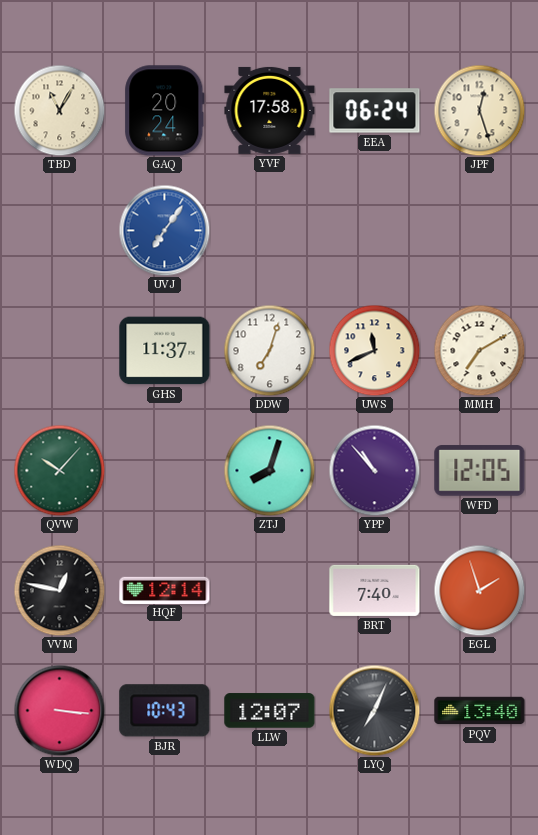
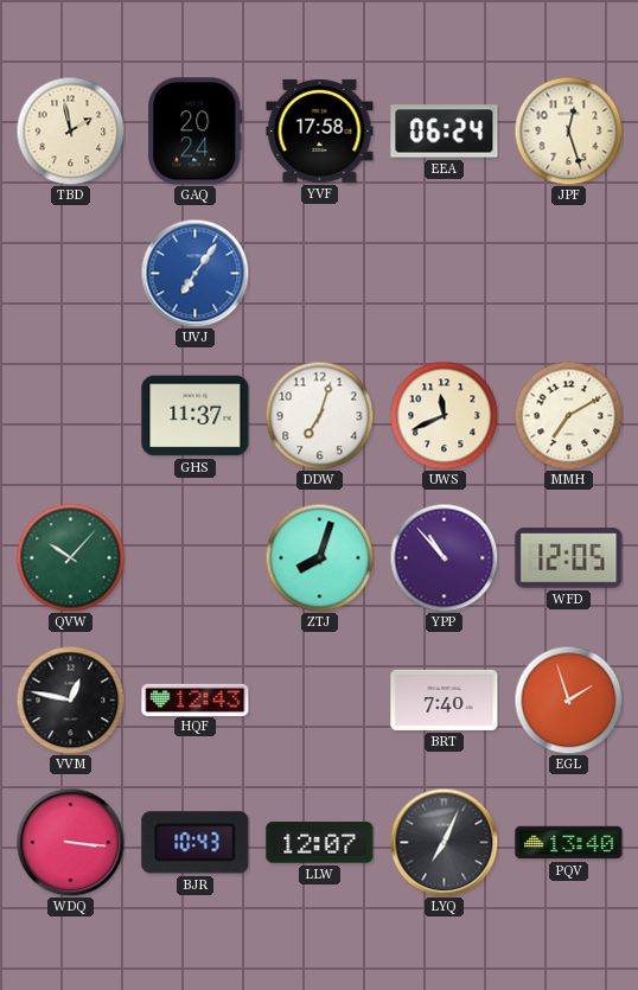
TBD: 11:05 -> 1:58
HQF: 12:14 -> 12:43
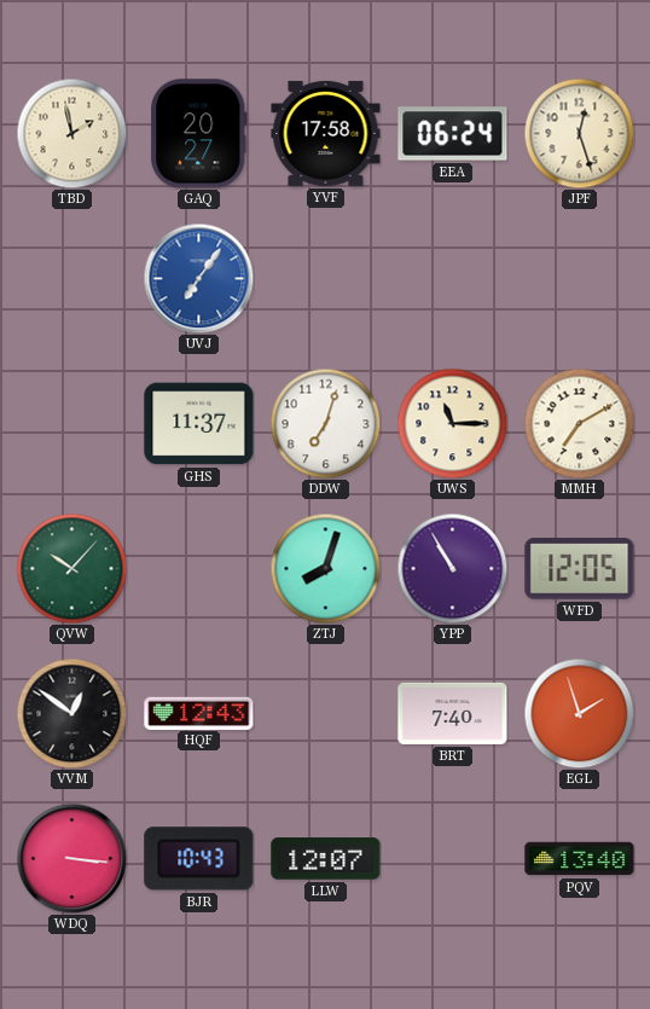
GAQ: 20:24 -> 20:27
UWS: 11:41 -> 11:15
YPP: 10:53 -> 10:55
VVM: 12:47 -> 12:51
LYQ: 7:04 -> none
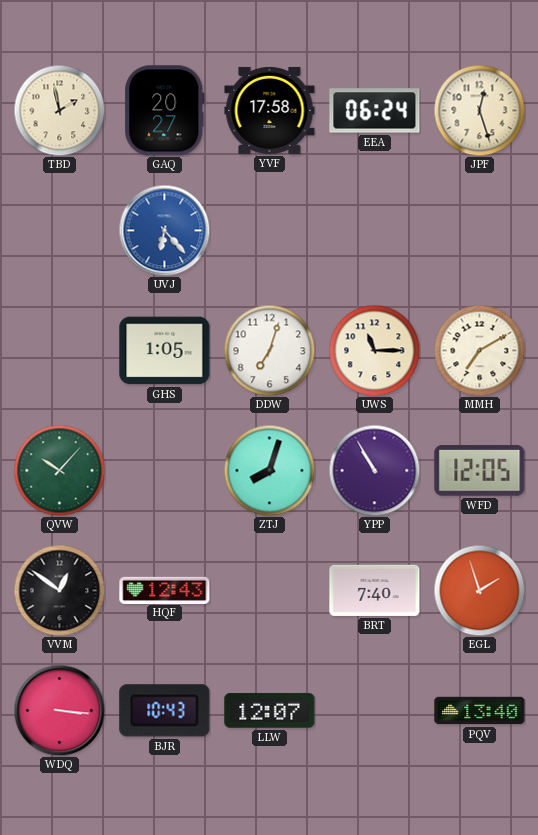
UVJ: 7:06 -> 6:23
GHS: 11:37 -> 1:05
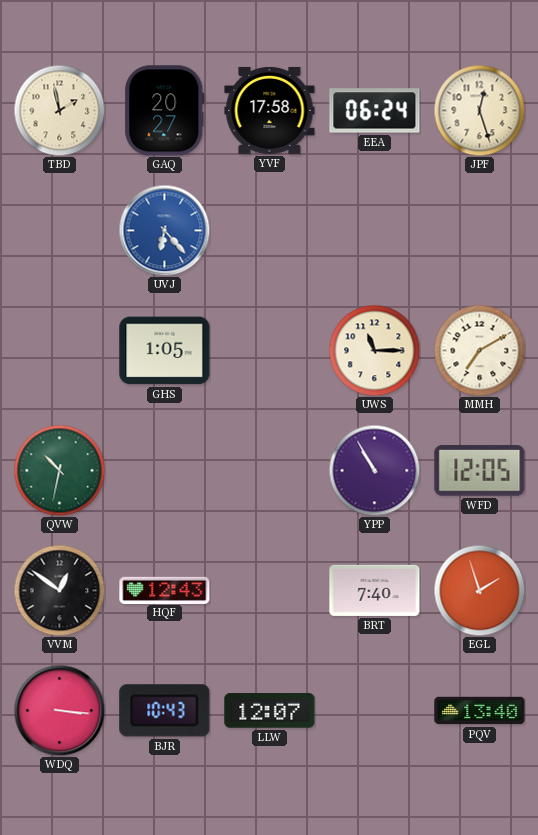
DDW: 7:03 -> none
QVW: 10:07 -> 10:32
ZTJ: 8:03 -> none
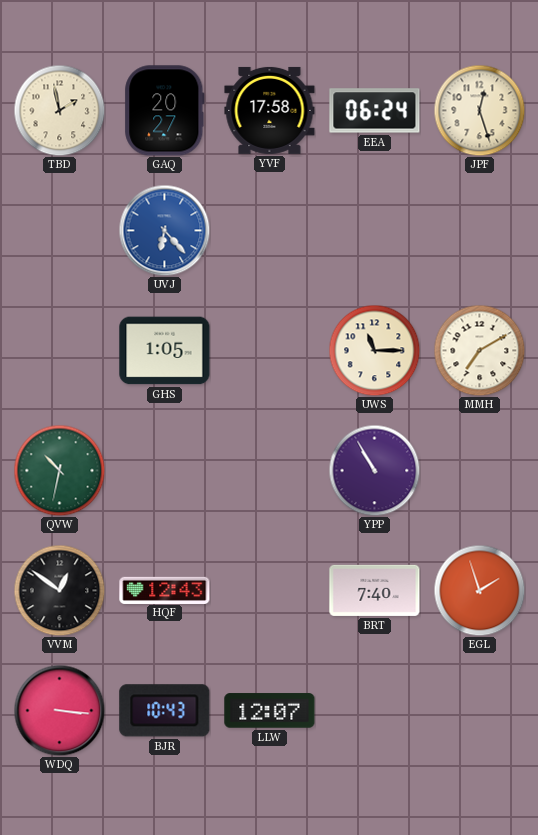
WFD: 12:05 -> none
PQV: 13:40 -> none
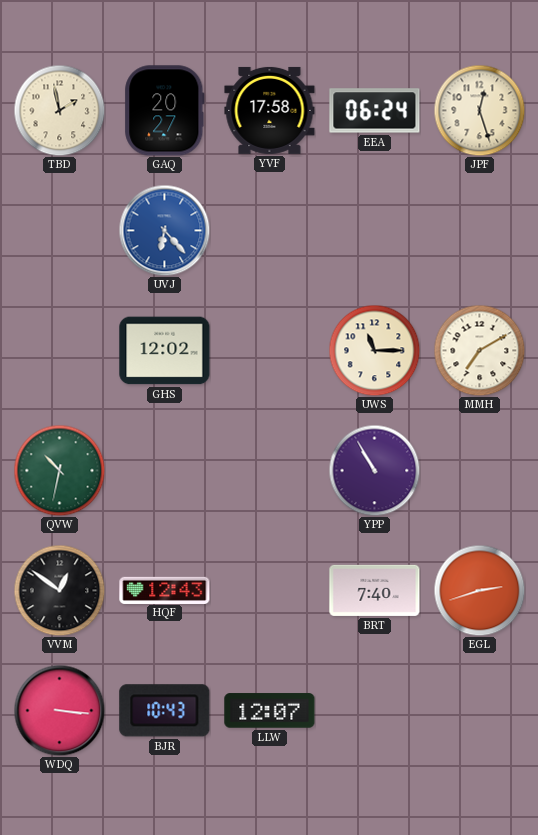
GHS: 1:05 -> 12:02
EGL: 1:57 -> 2:42
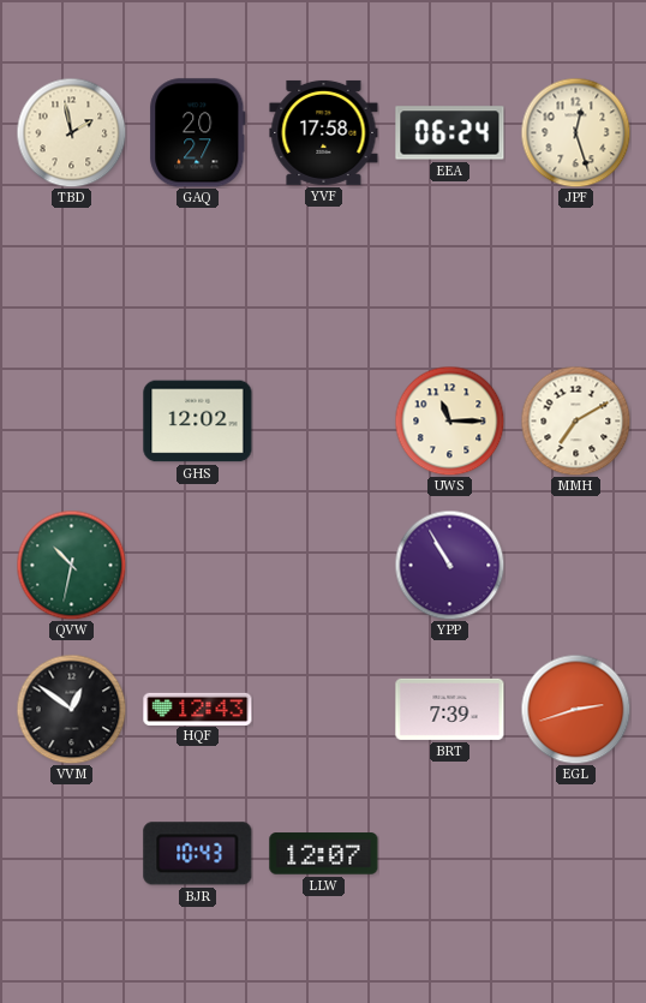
UVJ: 6:23 -> none
BRT: 7:40 -> 7:39
WDQ: 3:16 -> none
